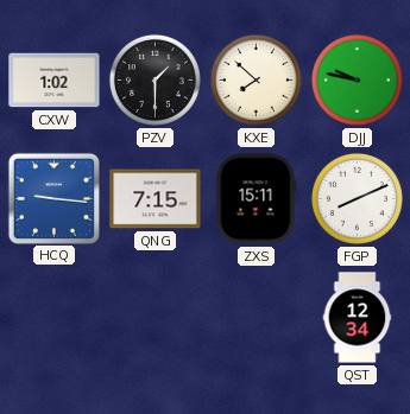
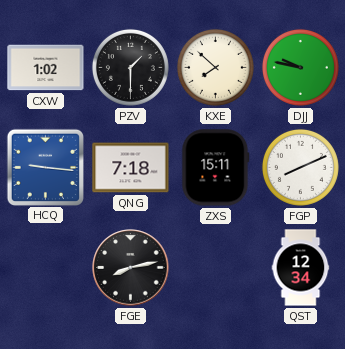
QNG: 7:15 -> 7:18
FGE: none -> 8:13
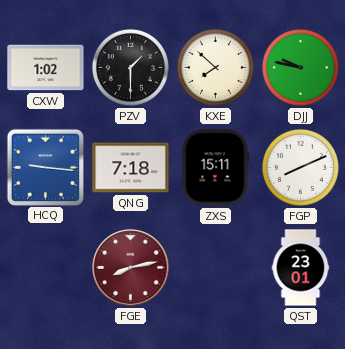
FGE dial: black -> burgundy
QST: 12:34 -> 23:01
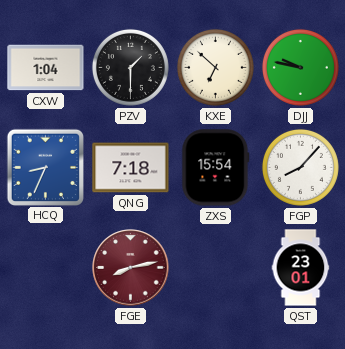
CXW: 1:02 -> 1:04
KXE: 7:52 -> 6:52
HCQ: 9:16 -> 8:34
ZXS: 15:11 -> 15:54
FGP: 8:11 -> 8:07
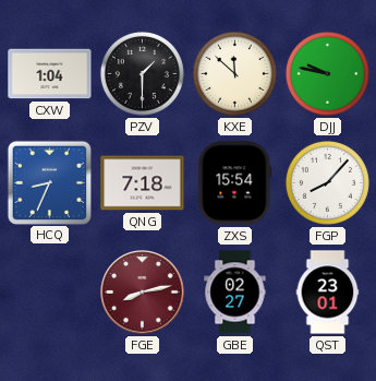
KXE: 6:52 -> 11:52
GBE: none -> 02:27
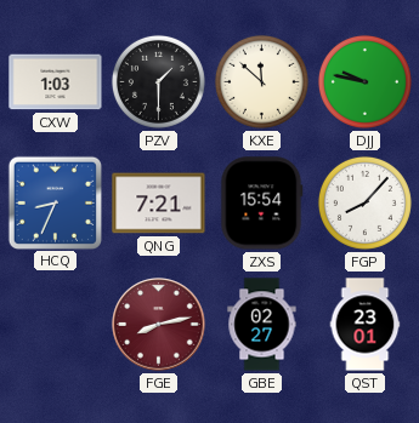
CXW: 1:04 -> 1:03
QNG: 7:18 -> 7:21
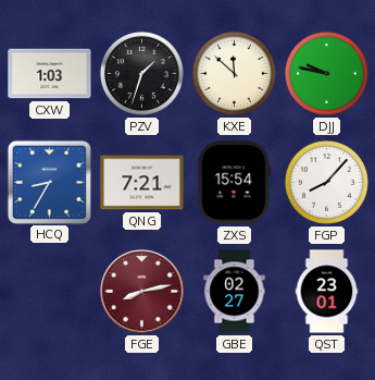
PZV: 1:30 -> 1:33
HCQ: 8:34 -> 8:35
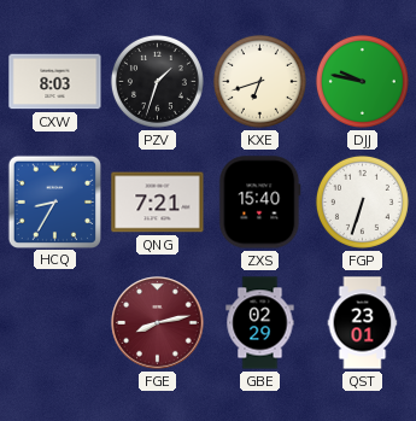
CXW: 1:03 -> 8:03
KXE: 11:52 -> 6:42
ZXS: 15:54 -> 15:40
FGP: 8:07 -> 6:33
GBE: 02:27 -> 02:29
